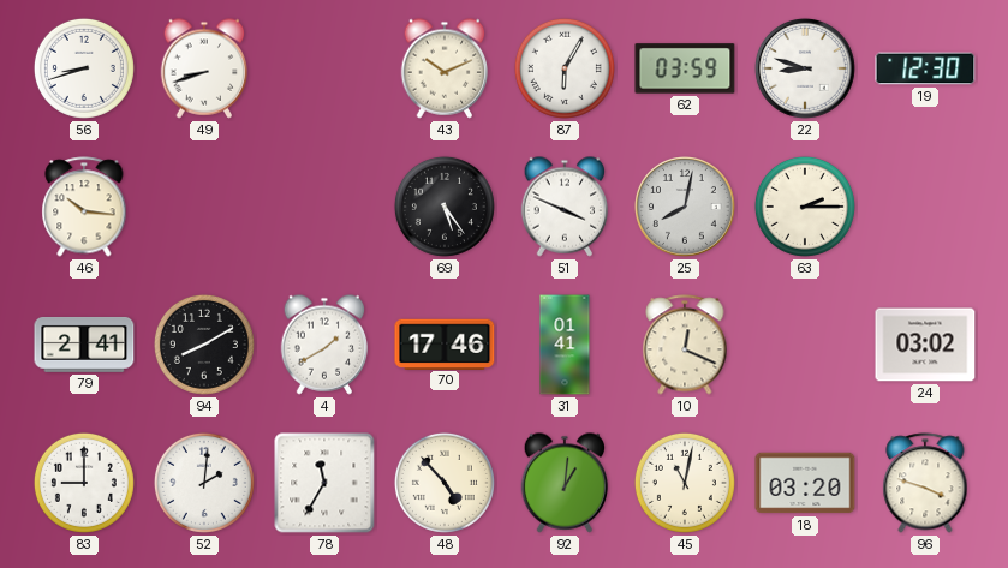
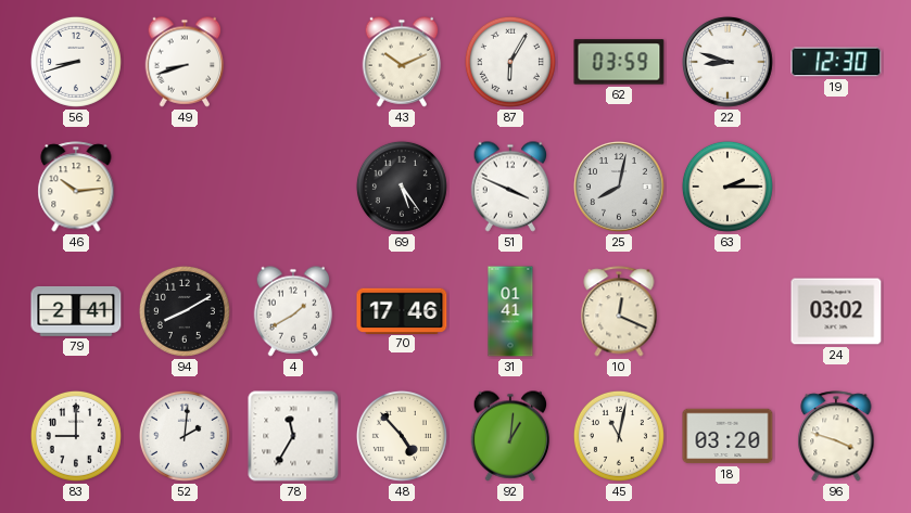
46: 10:16 -> 10:14
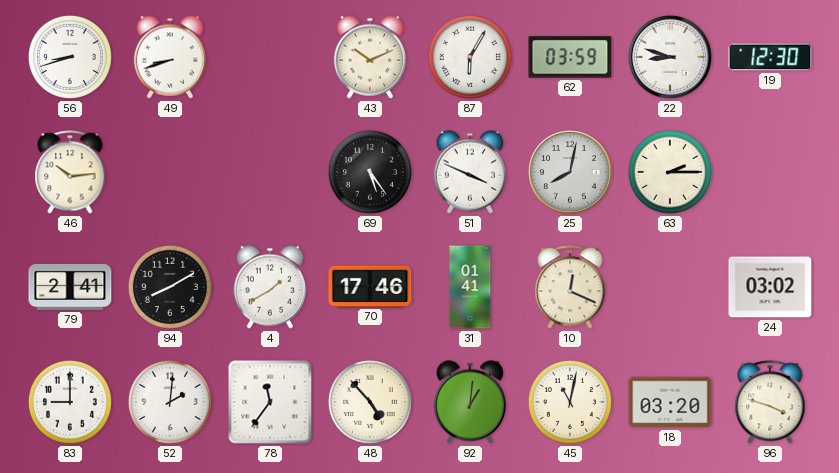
78: 11:35 -> 11:36
